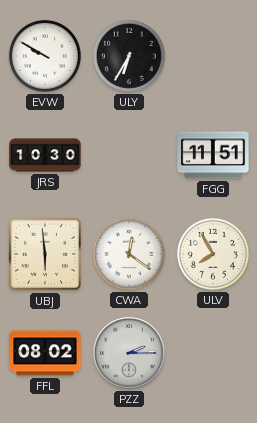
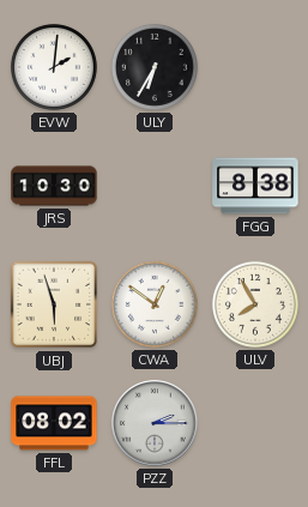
EVW: 9:50 -> 2:01
FGG: 11:51 -> 8:38
UBJ: 5:59 -> 5:57
CWA: 12:21 -> 12:51
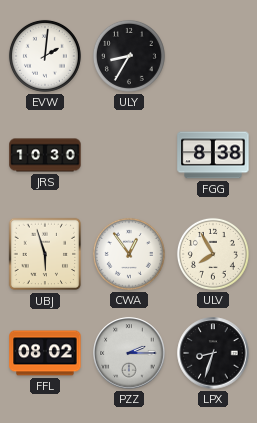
ULY: 6:35 -> 8:35
CWA: 12:51 -> 12:54
LPX: none -> 8:33
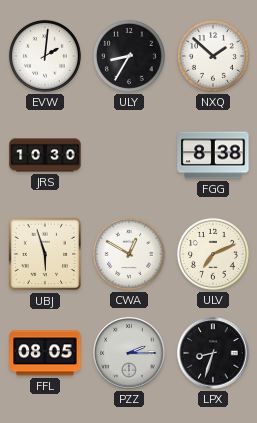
NXQ: none -> 1:52
CWA: 12:54 -> 12:50
ULV: 7:55 -> 7:11
FFL: 08:02 -> 08:05
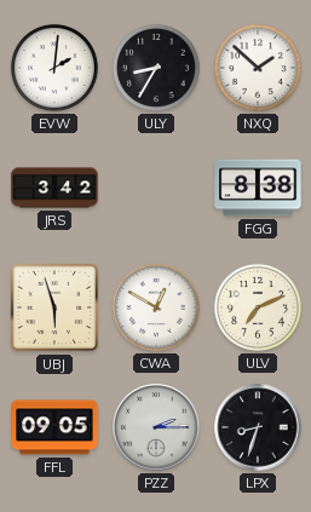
JRS: 10:30 -> 3:42
FFL: 08:05 -> 09:05
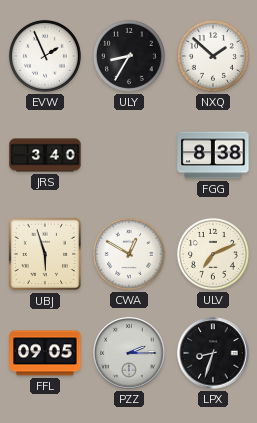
EVW: 2:01 -> 1:56
JRS: 3:42 -> 3:40
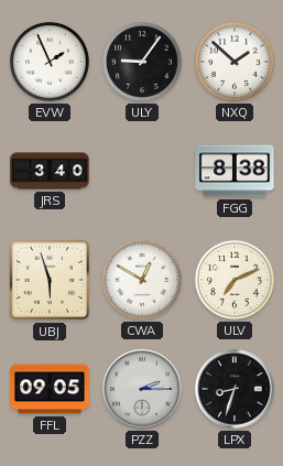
ULY: 8:35 -> 9:06
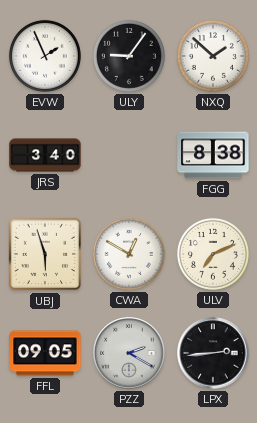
PZZ: 2:15 -> 2:20
LPX: 8:33 -> 2:44
